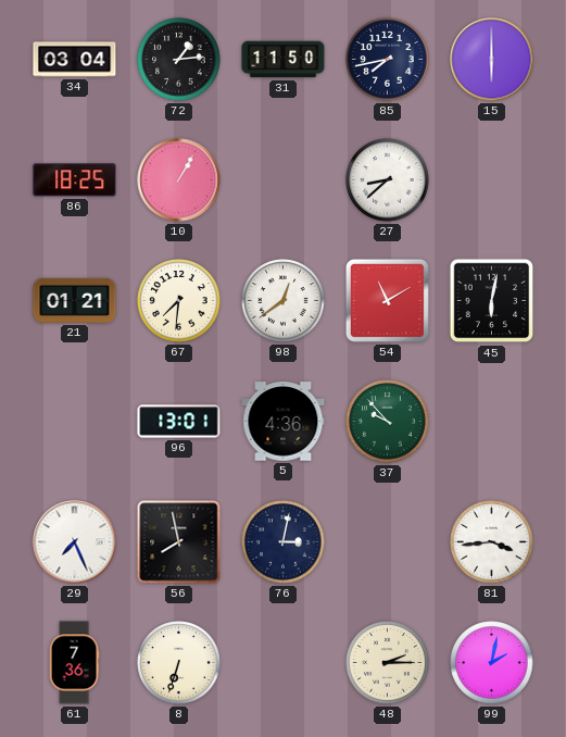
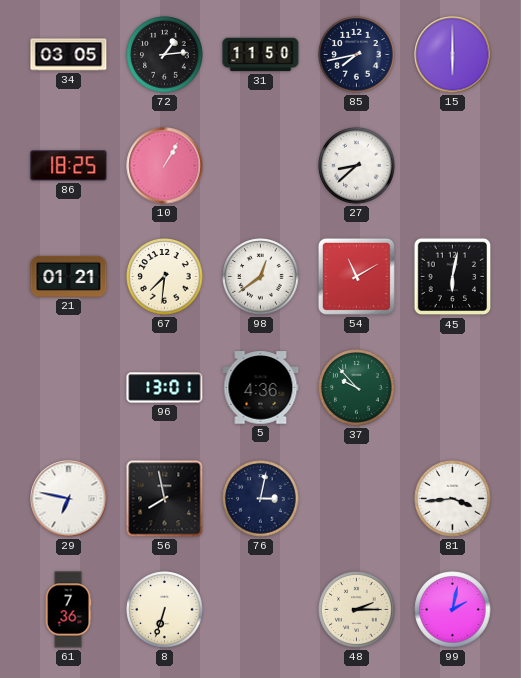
34: 03:04 -> 03:05
29: 7:26 -> 6:47
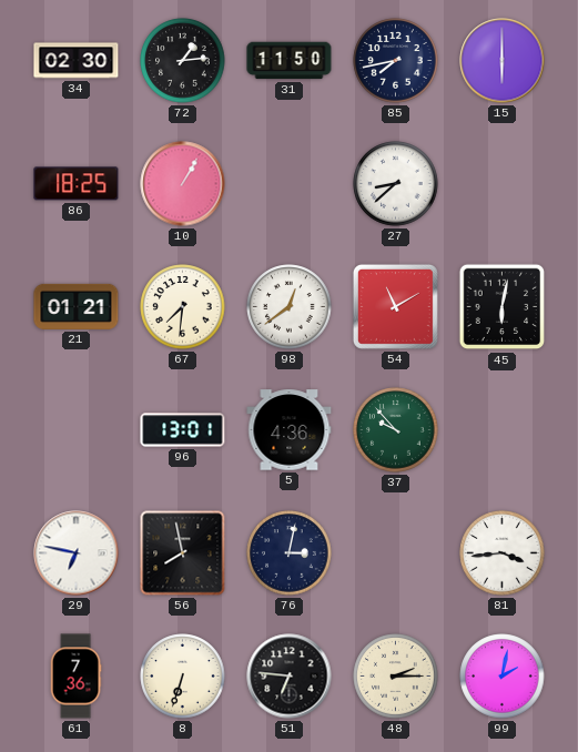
34: 03:05 -> 02:30
51: none -> 6:46
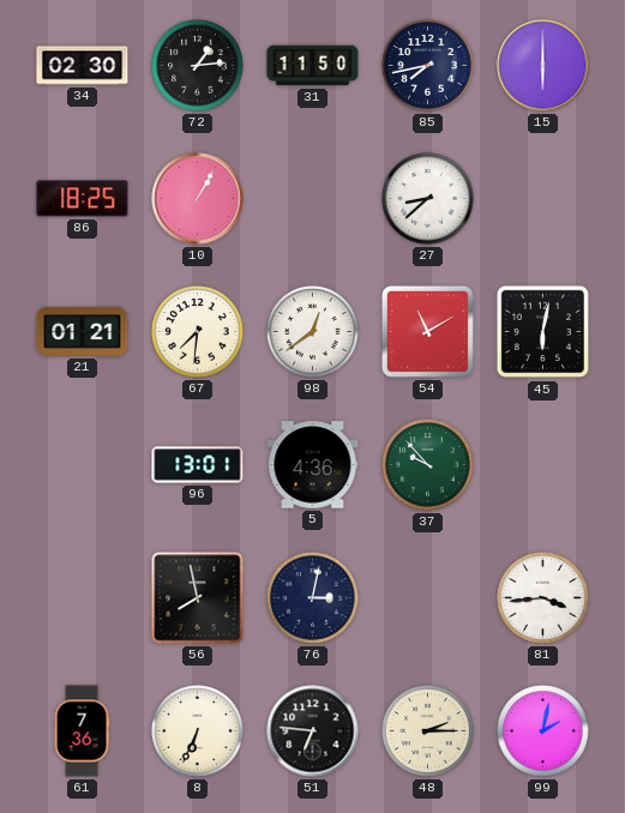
29: 6:47 -> none
8: 6:33 -> 6:34
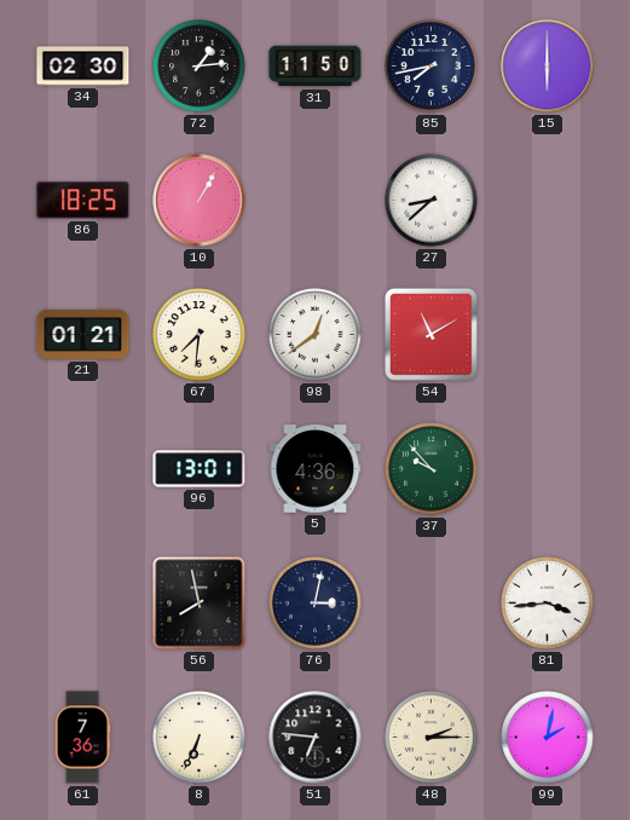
45: 6:02 -> none
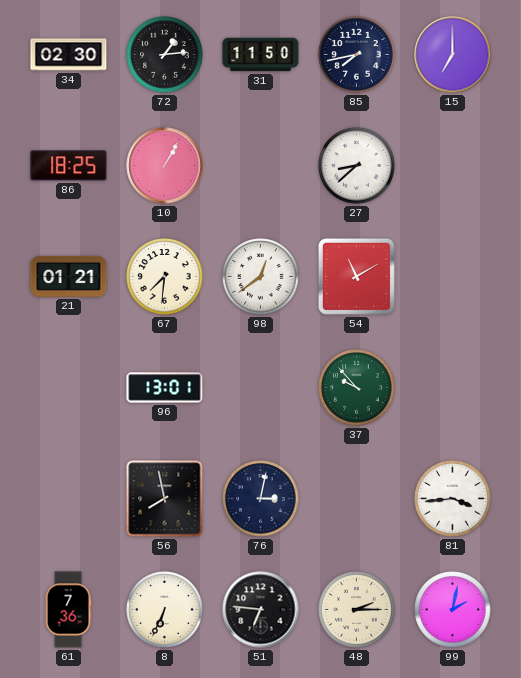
15: 6:00 -> 7:00
5: 4:36 -> none
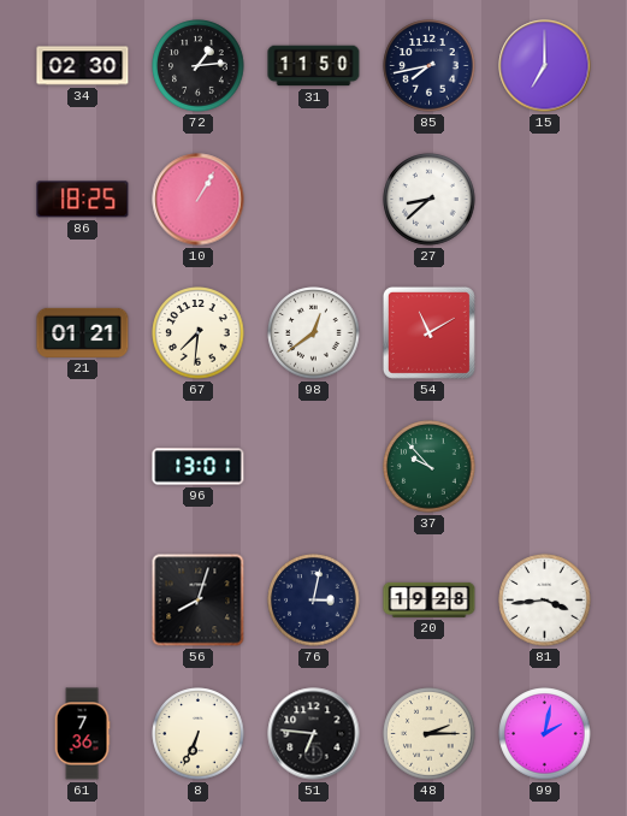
56: 7:58 -> 8:03
20: none -> 19:28
